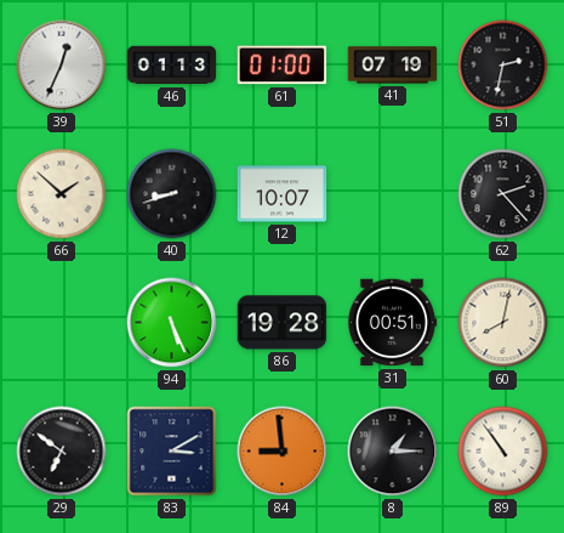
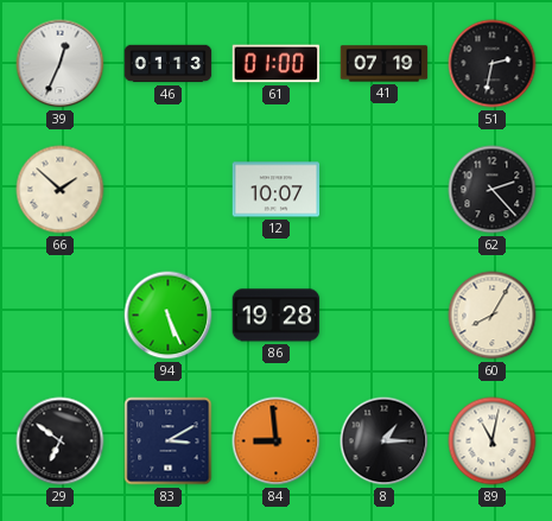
40: 8:42 -> none
31: 00:51 -> none
60: 8:02 -> 8:05
89: 10:54 -> 11:02
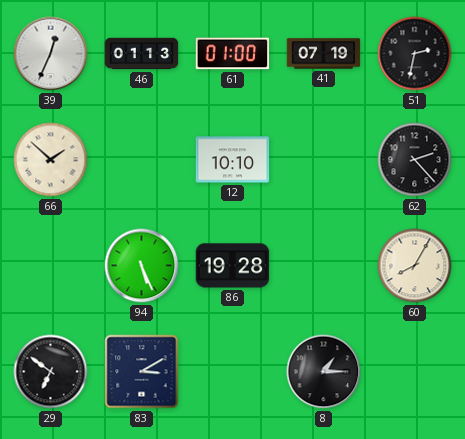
12: 10:07 -> 10:10
84: 8:59 -> none
89: 11:02 -> none
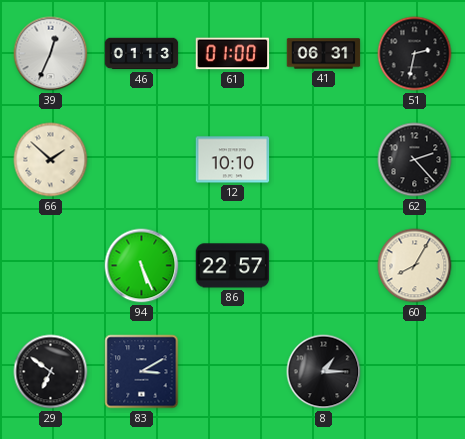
41: 07:19 -> 06:31
86: 19:28 -> 22:57
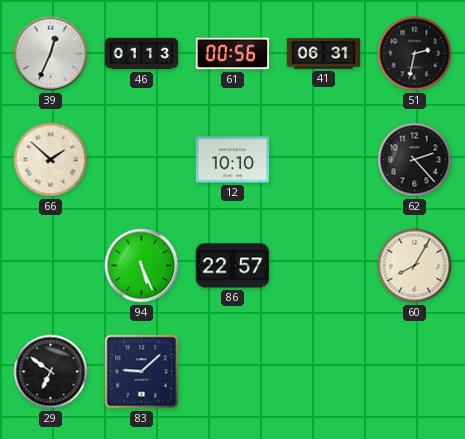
61: 01:00 -> 00:56
83: 3:10 -> 9:08
8: 1:15 -> none
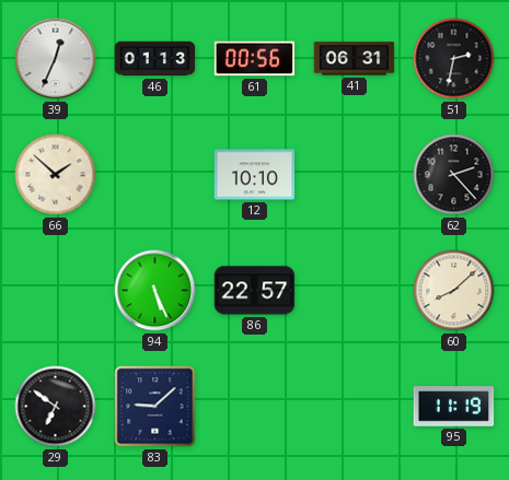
60: 8:05 -> 8:08
95: none -> 11:19
